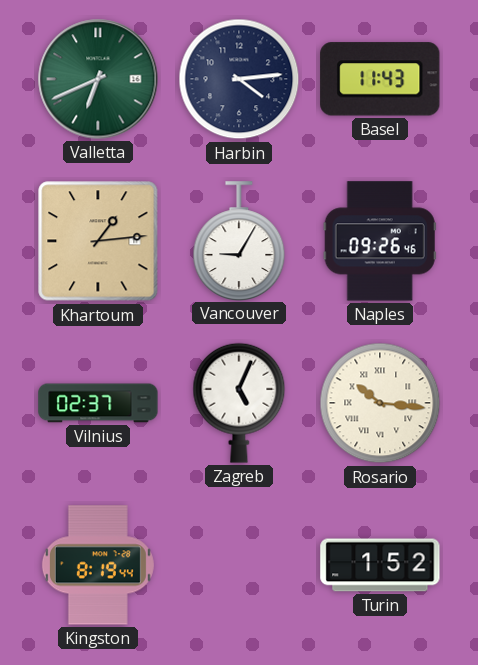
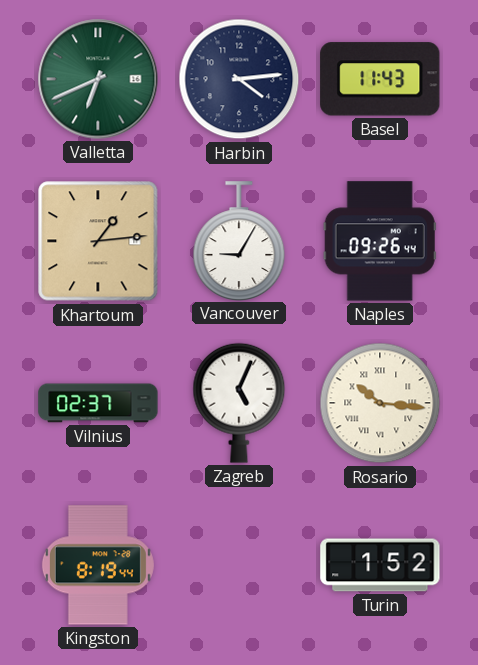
Naples: 09:26:46 -> 09:26:44
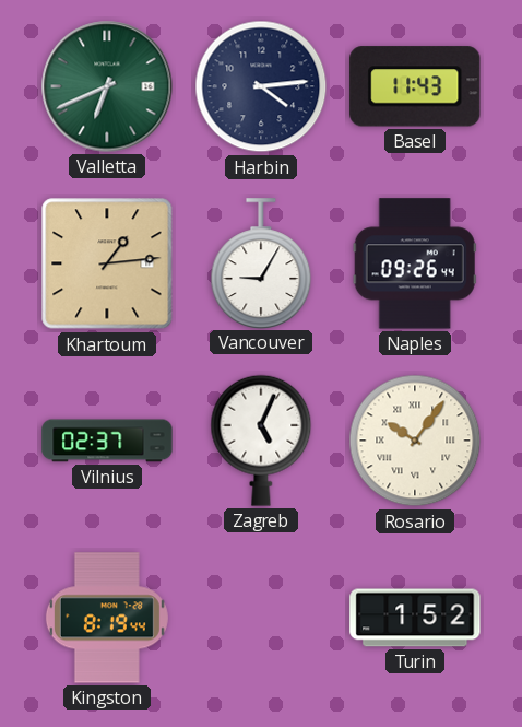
Rosario: 10:16 -> 10:06
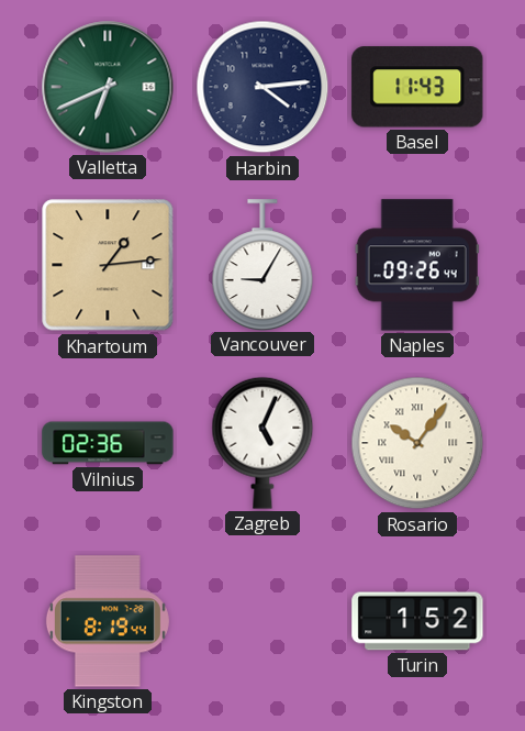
Vilnius: 02:37 -> 02:36
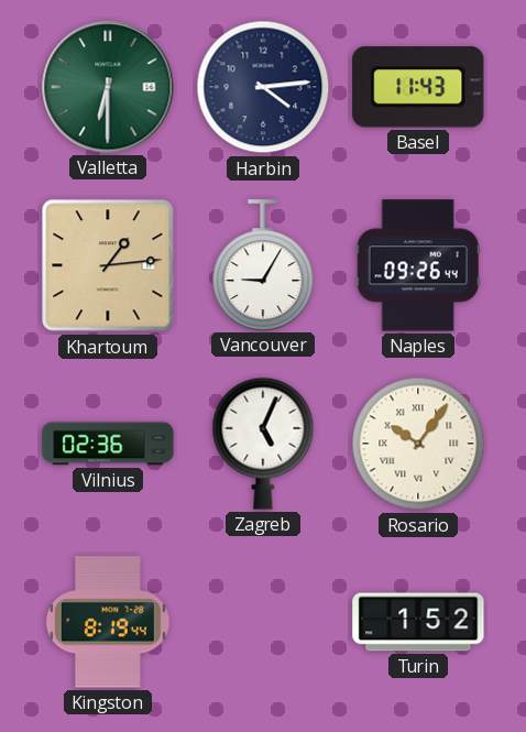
Valletta: 6:41 -> 6:30
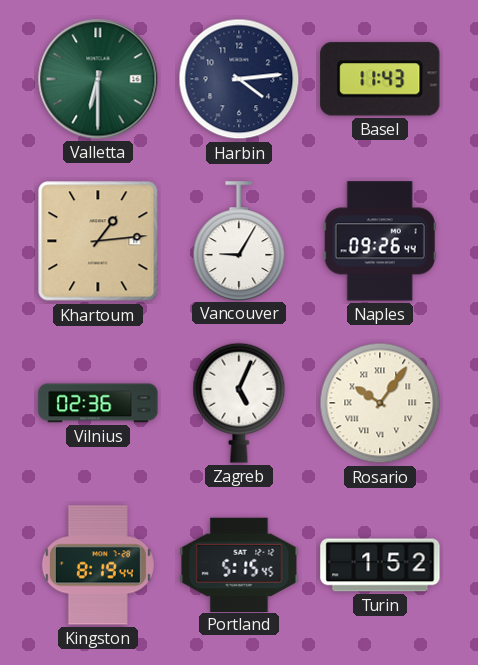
Portland: none -> 5:15
